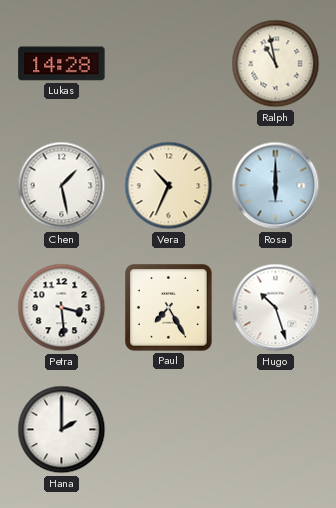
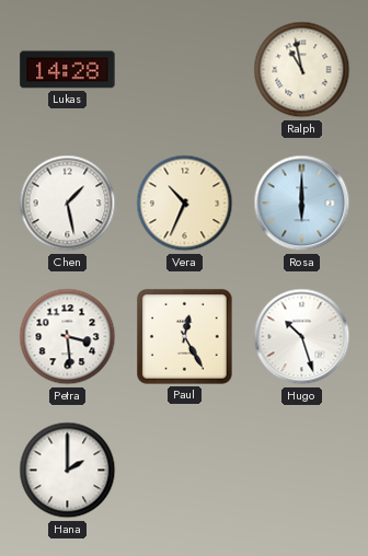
Paul: 7:25 -> 12:25
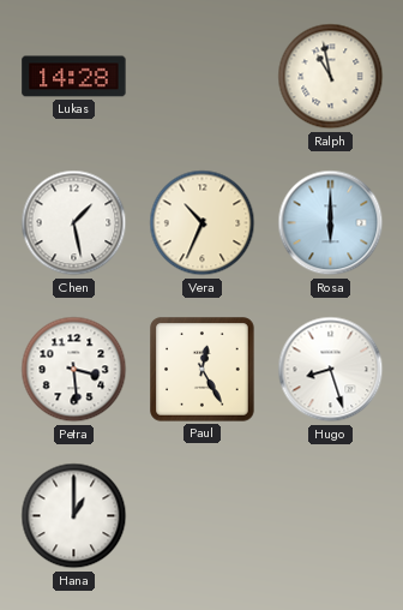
Hugo: 10:27 -> 8:27
Hana: 2:00 -> 1:00
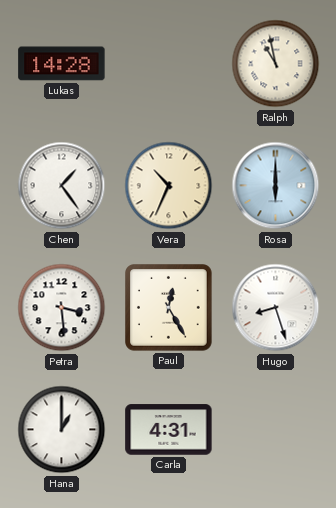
Chen: 1:28 -> 1:24
Carla: none -> 4:31
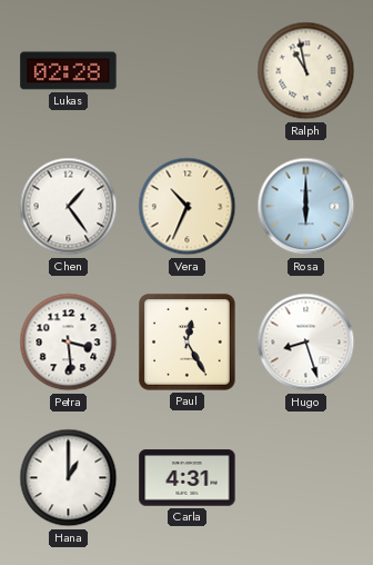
Lukas: 14:28 -> 02:28
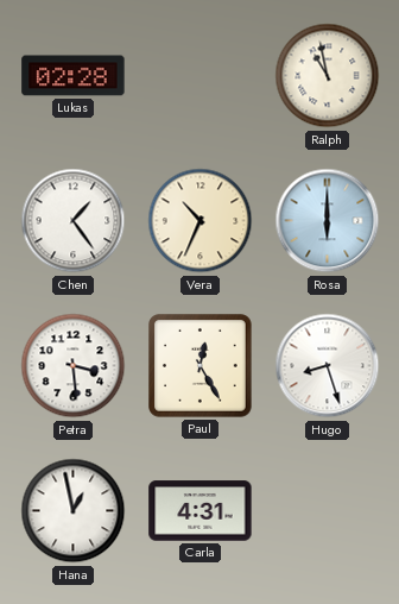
Hana: 1:00 -> 12:58
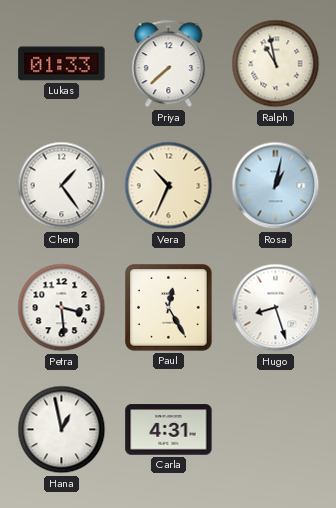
Lukas: 02:28 -> 01:33
Priya: none -> 7:38
Rosa: 6:00 -> 1:02
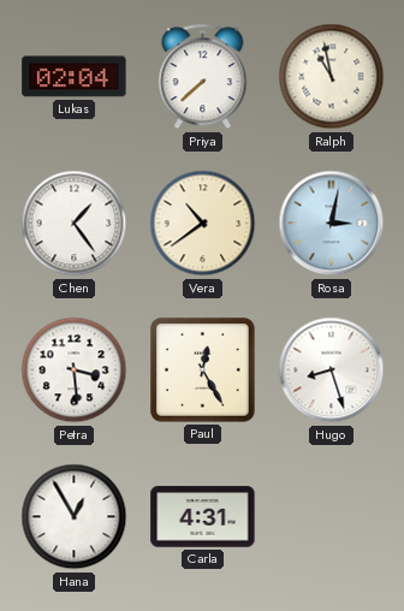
Lukas: 01:33 -> 02:04
Vera: 10:34 -> 10:39
Rosa: 1:02 -> 3:02
Hana: 12:58 -> 12:55
